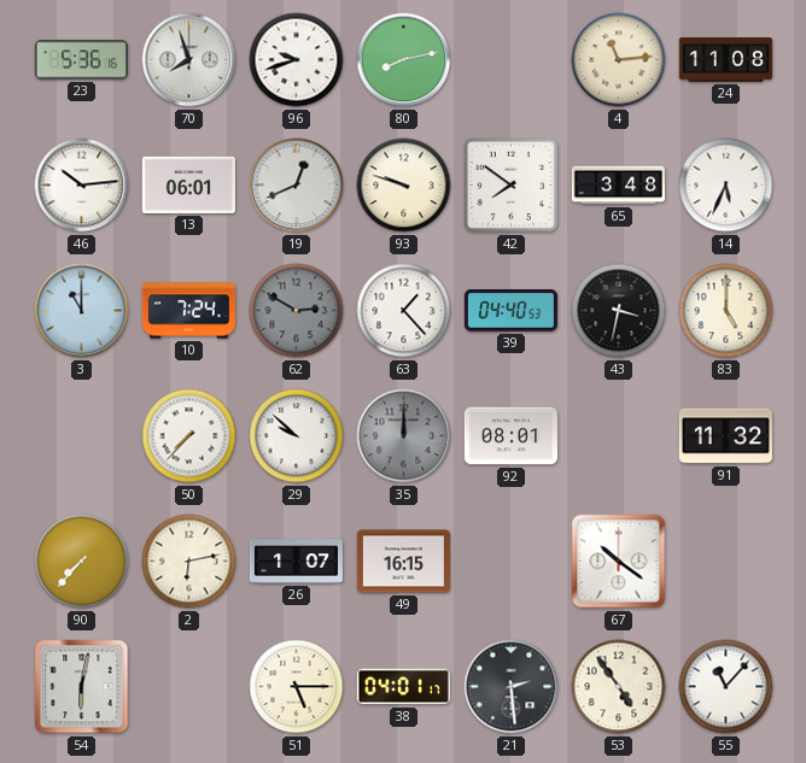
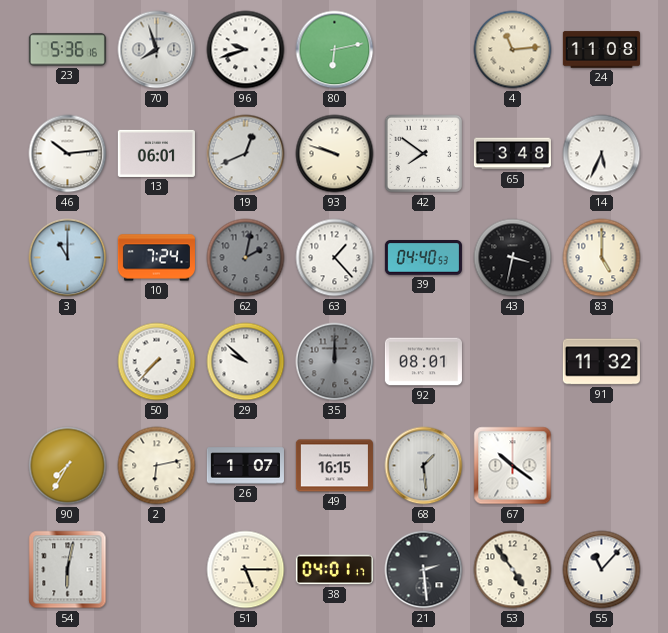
80: 8:13 -> 6:13
62: 2:50 -> 2:02
90: 7:37 -> 7:35
68: none -> 1:29
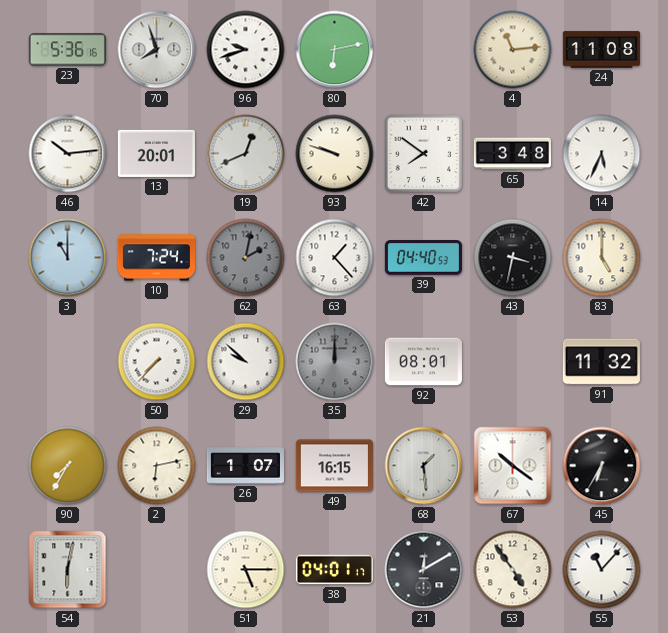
13: 06:01 -> 20:01
45: none -> 6:35
21: 2:29 -> 12:10
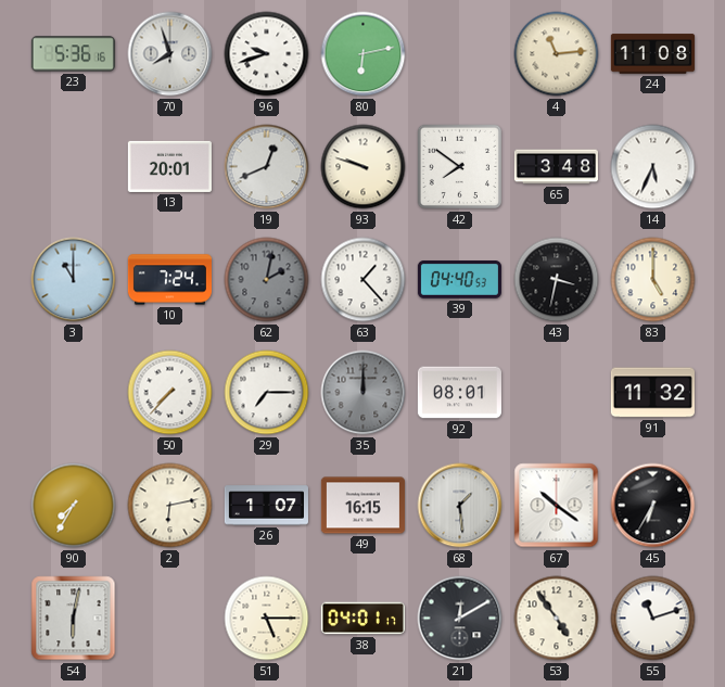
46: 10:14 -> none
29: 9:52 -> 7:15
55: 11:07 -> 11:12
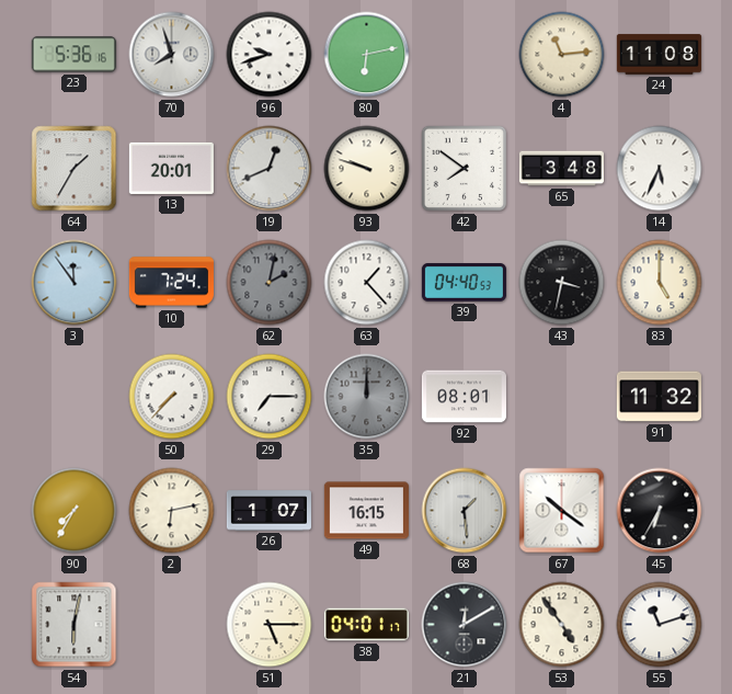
64: none -> 1:35
3: 11:00 -> 11:54
